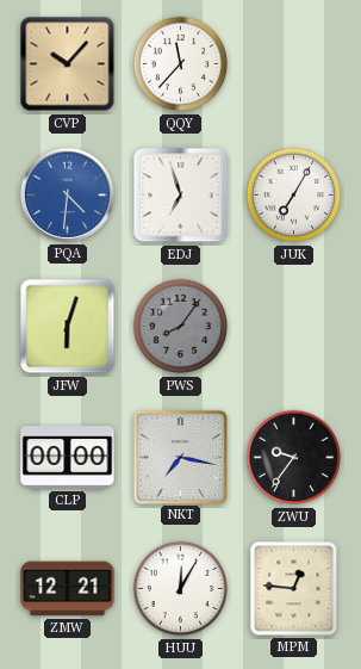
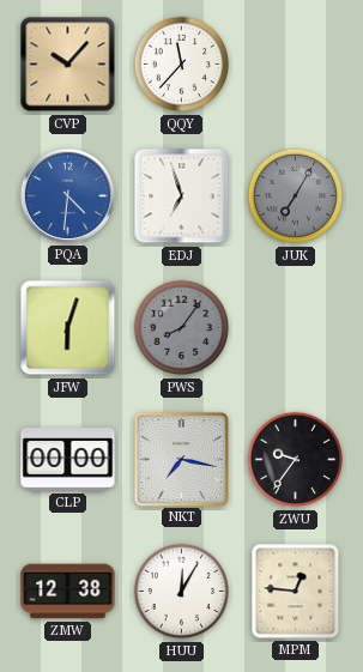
JUK dial: white -> grey
ZMW: 12:21 -> 12:38
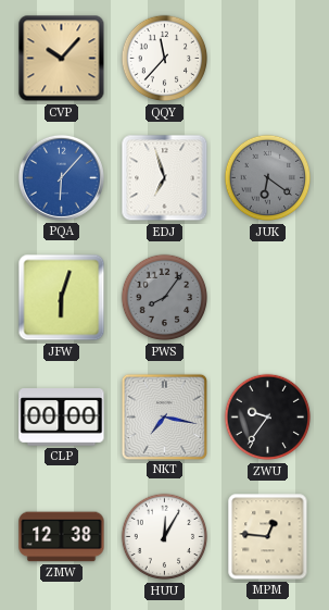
PQA: 4:31 -> 6:07
JUK: 7:05 -> 6:21
